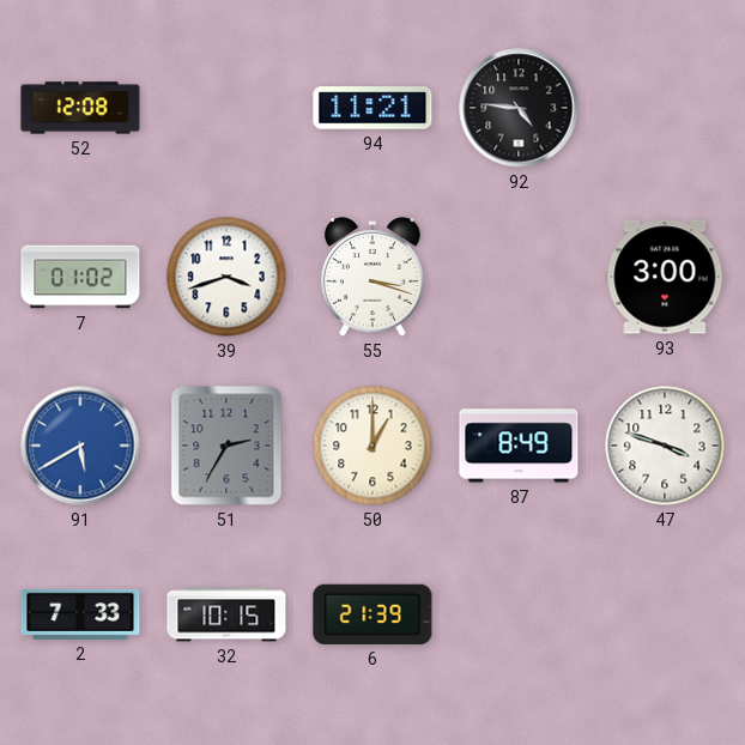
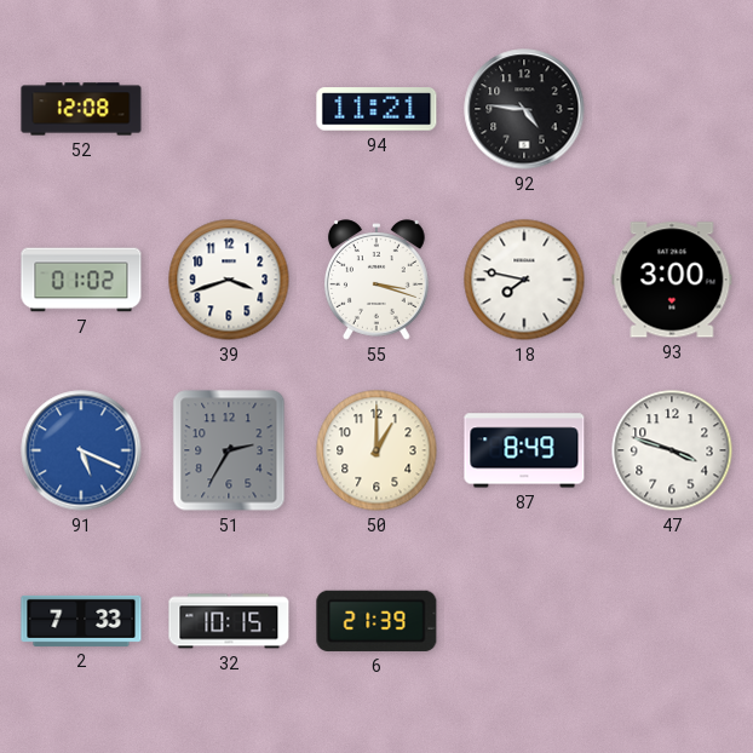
18: none -> 7:47
91: 5:40 -> 5:19
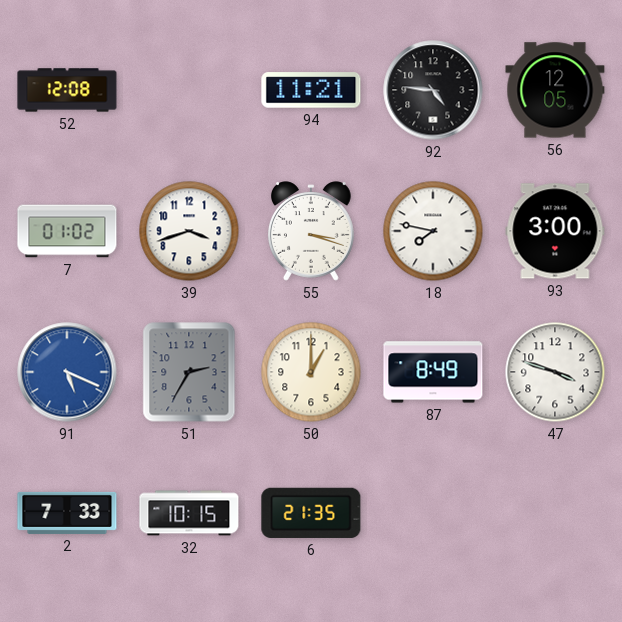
56: none -> 12:05
6: 21:39 -> 21:35
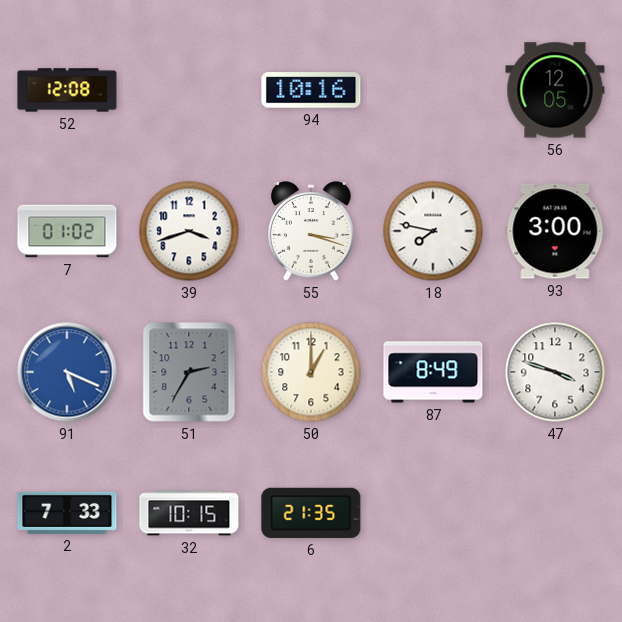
94: 11:21 -> 10:16
92: 4:46 -> none
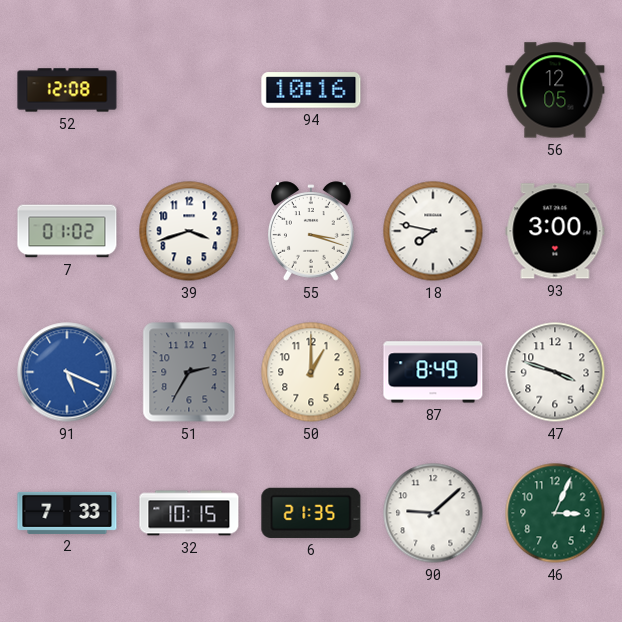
90: none -> 9:08
46: none -> 3:04
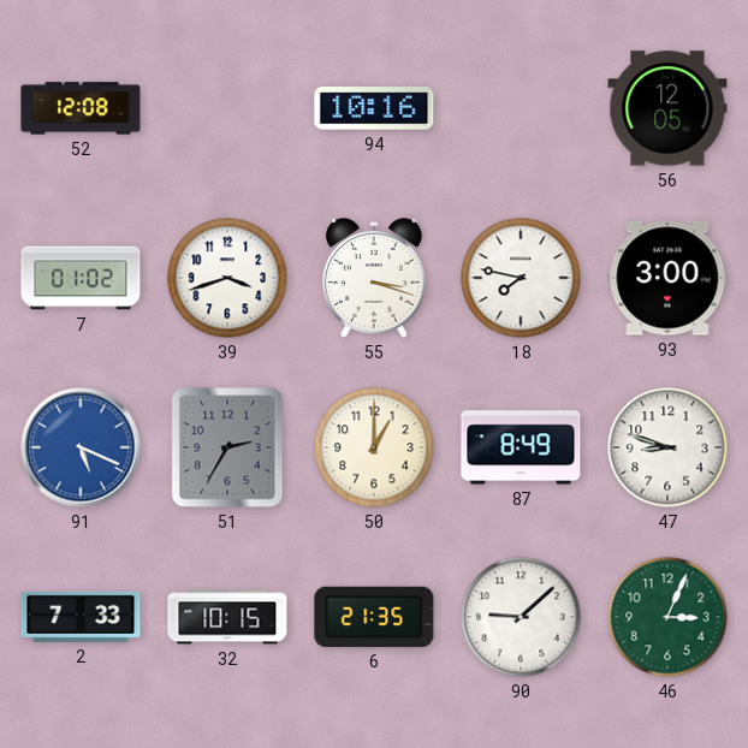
47: 3:48 -> 8:48
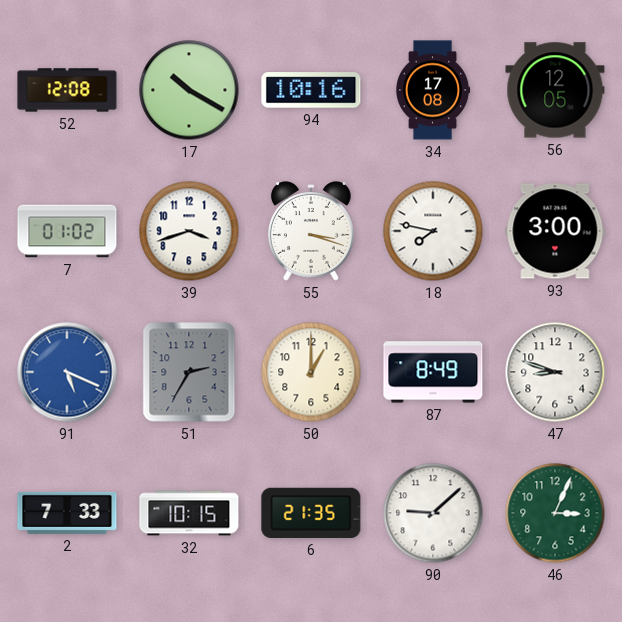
17: none -> 10:20
34: none -> 17:08
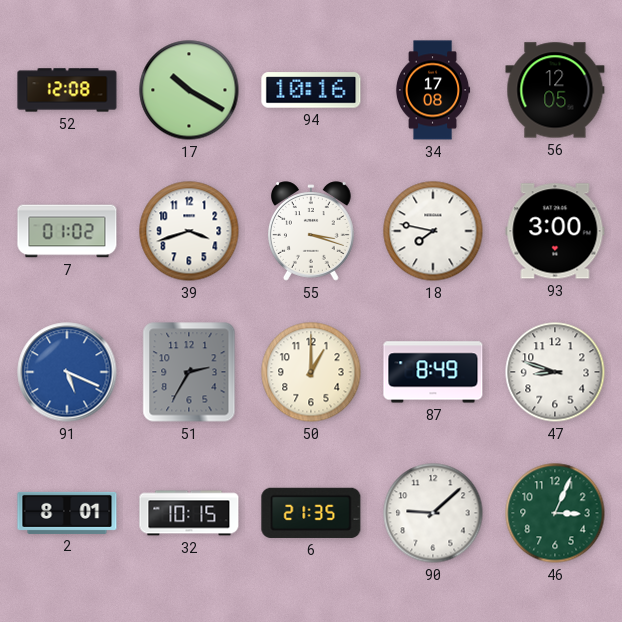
2: 7:33 -> 8:01
